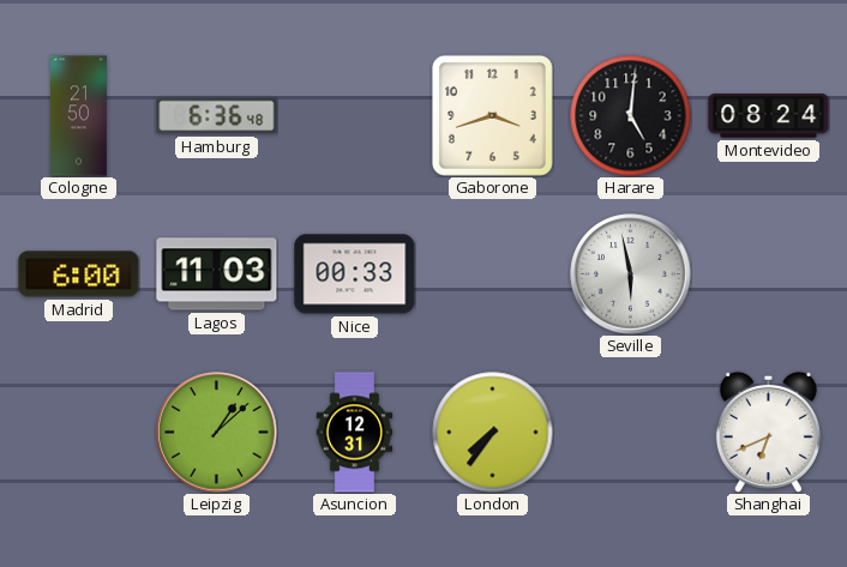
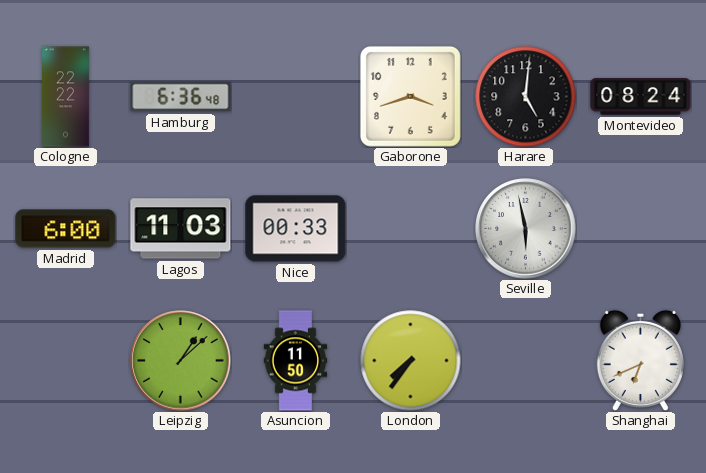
Cologne: 21:50 -> 22:22
Asuncion: 12:31 -> 11:50
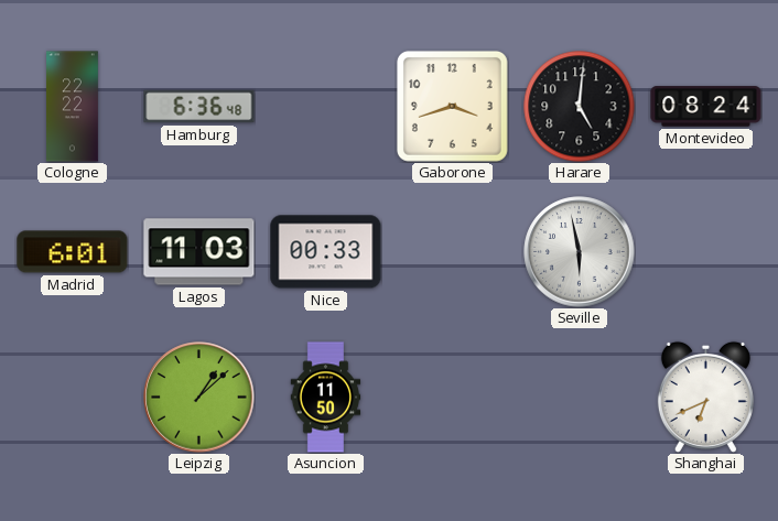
Madrid: 6:00 -> 6:01
London: 7:36 -> none
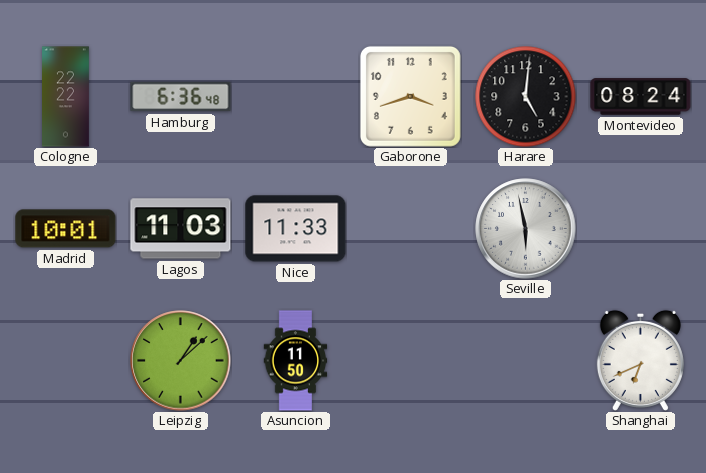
Madrid: 6:01 -> 10:01
Nice: 00:33 -> 11:33
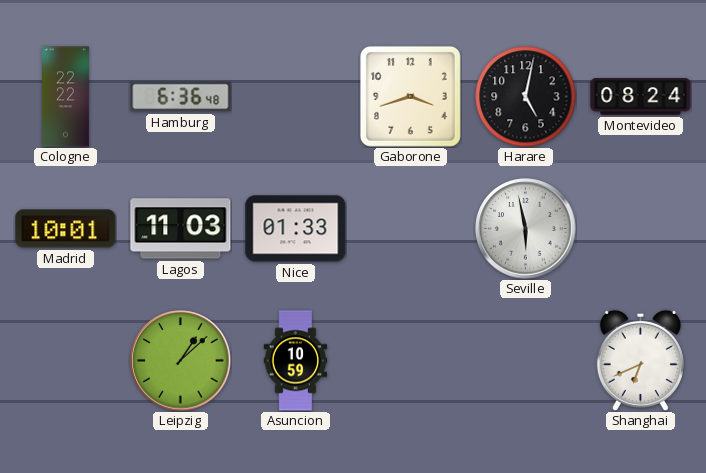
Harare: 5:01 -> 5:02
Nice: 11:33 -> 01:33
Asuncion: 11:50 -> 10:59
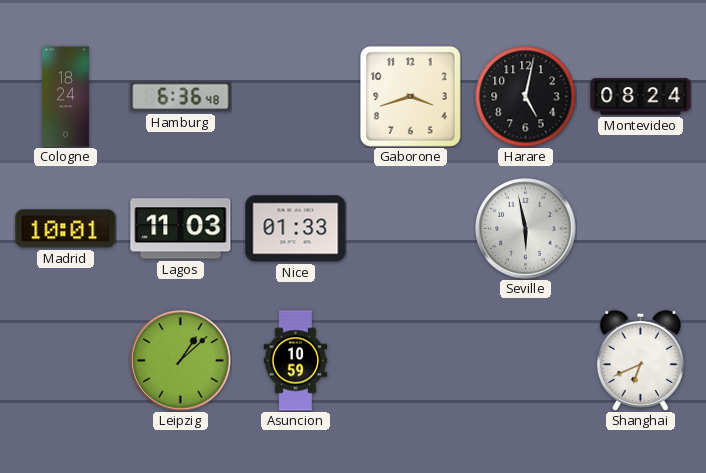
Cologne: 22:22 -> 18:24
